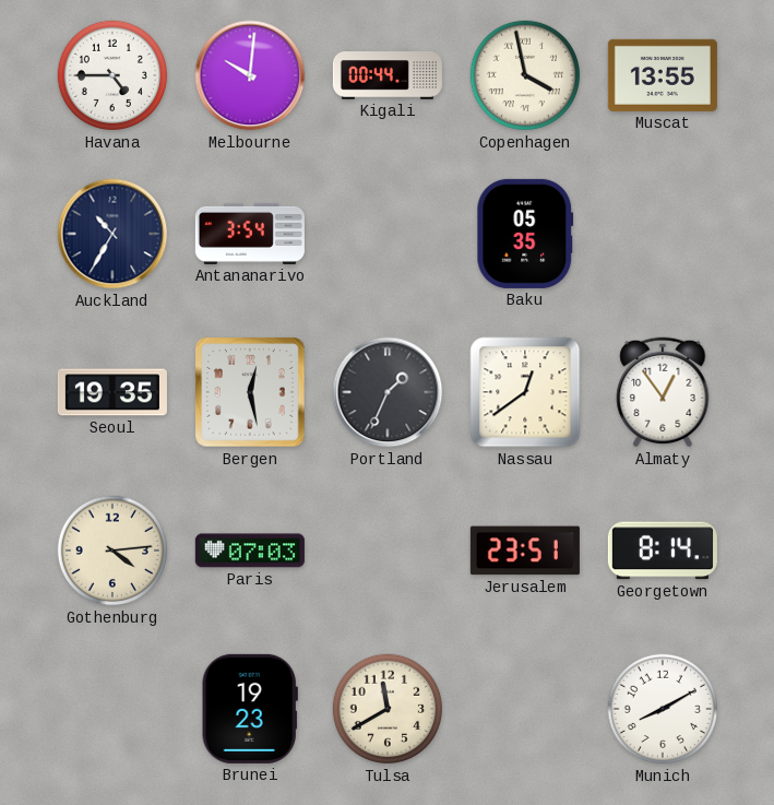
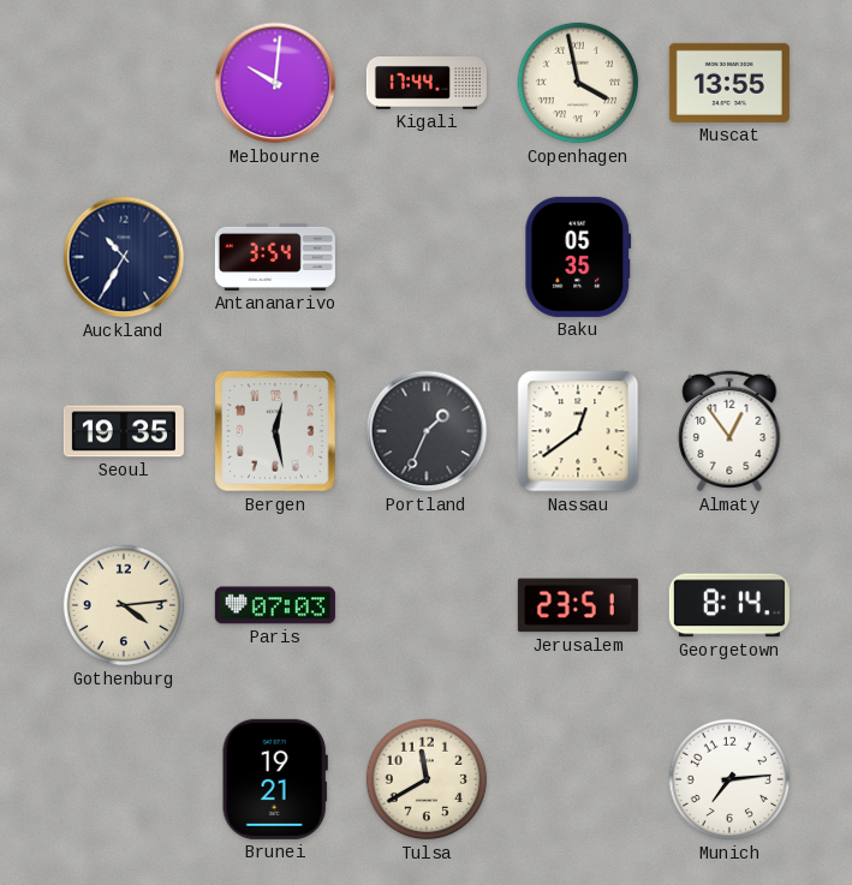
Havana: 4:45 -> none
Kigali: 00:44 -> 17:44
Brunei: 19:23 -> 19:21
Munich: 8:10 -> 7:14
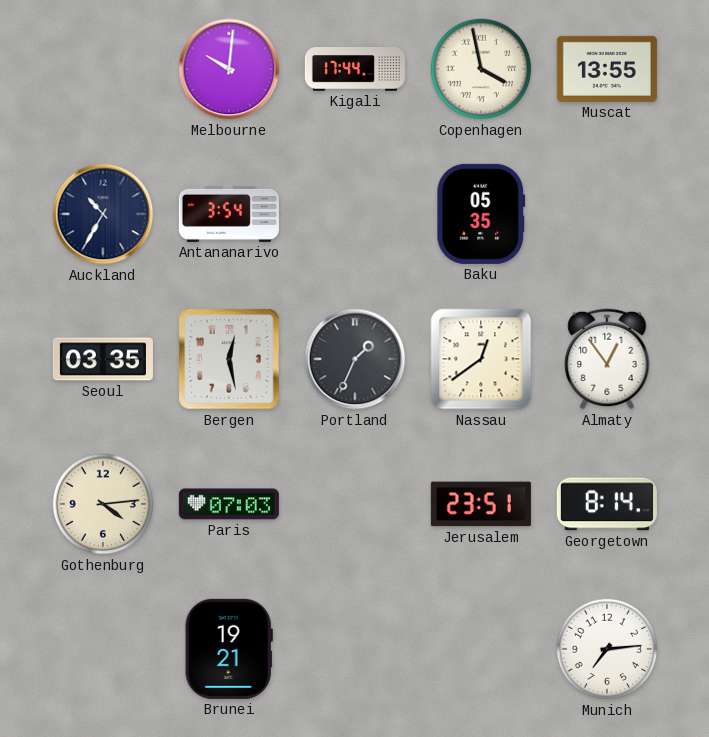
Seoul: 19:35 -> 03:35
Tulsa: 11:40 -> none
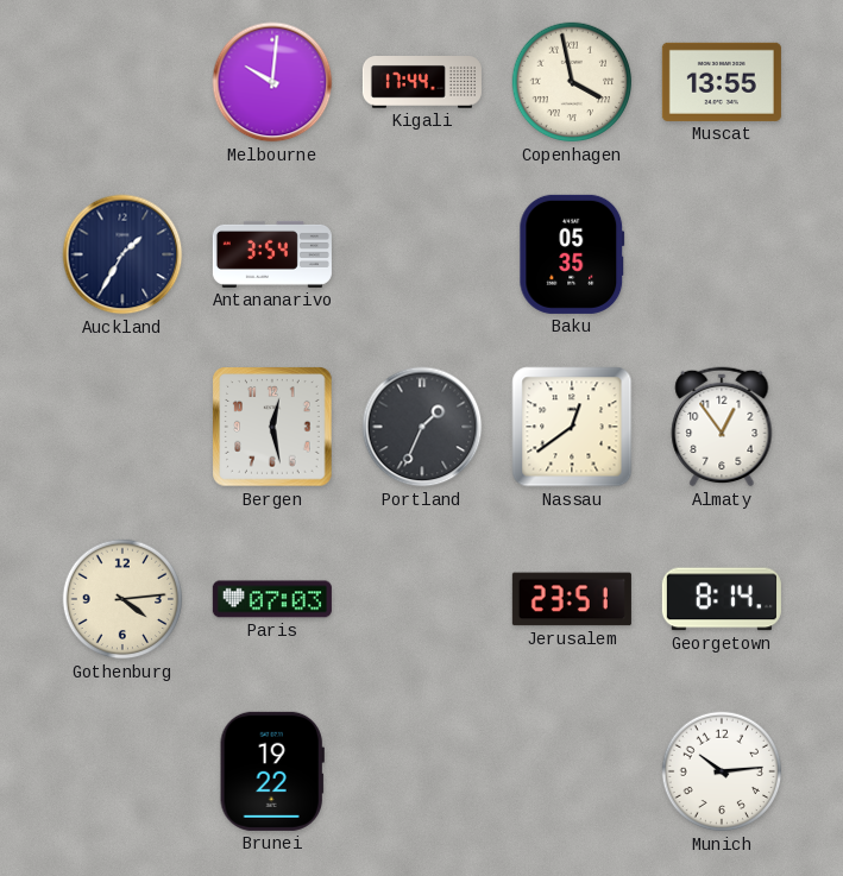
Auckland: 10:35 -> 1:35
Seoul: 03:35 -> none
Brunei: 19:21 -> 19:22
Munich: 7:14 -> 10:14
